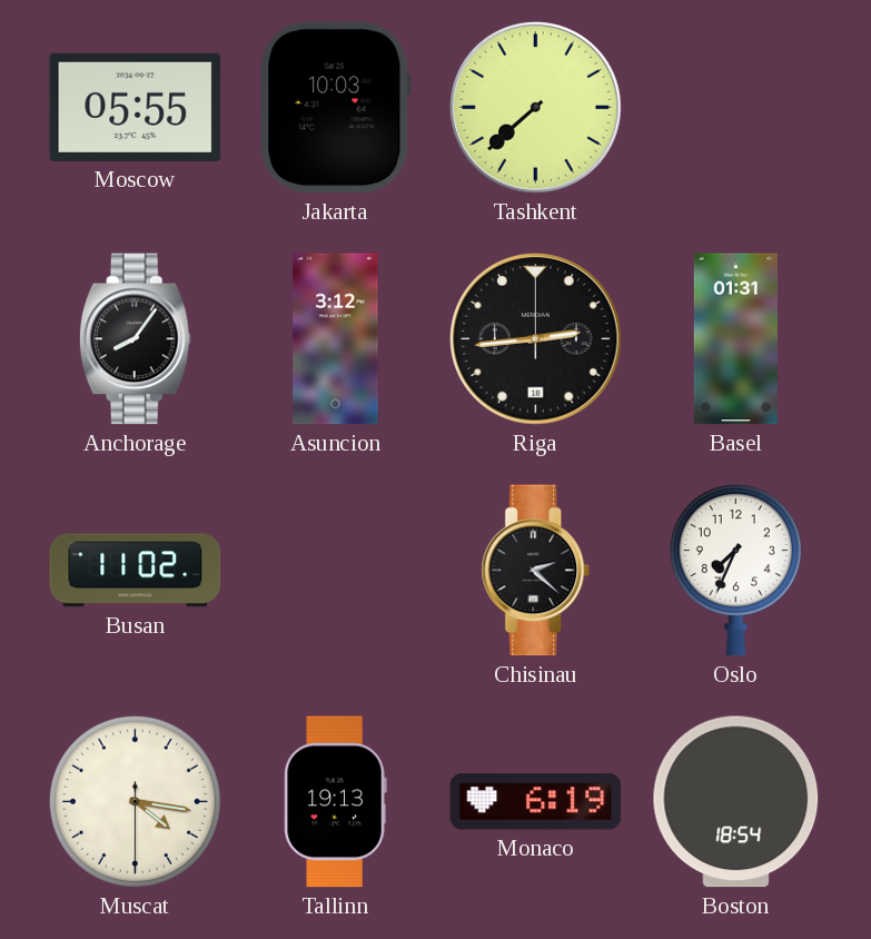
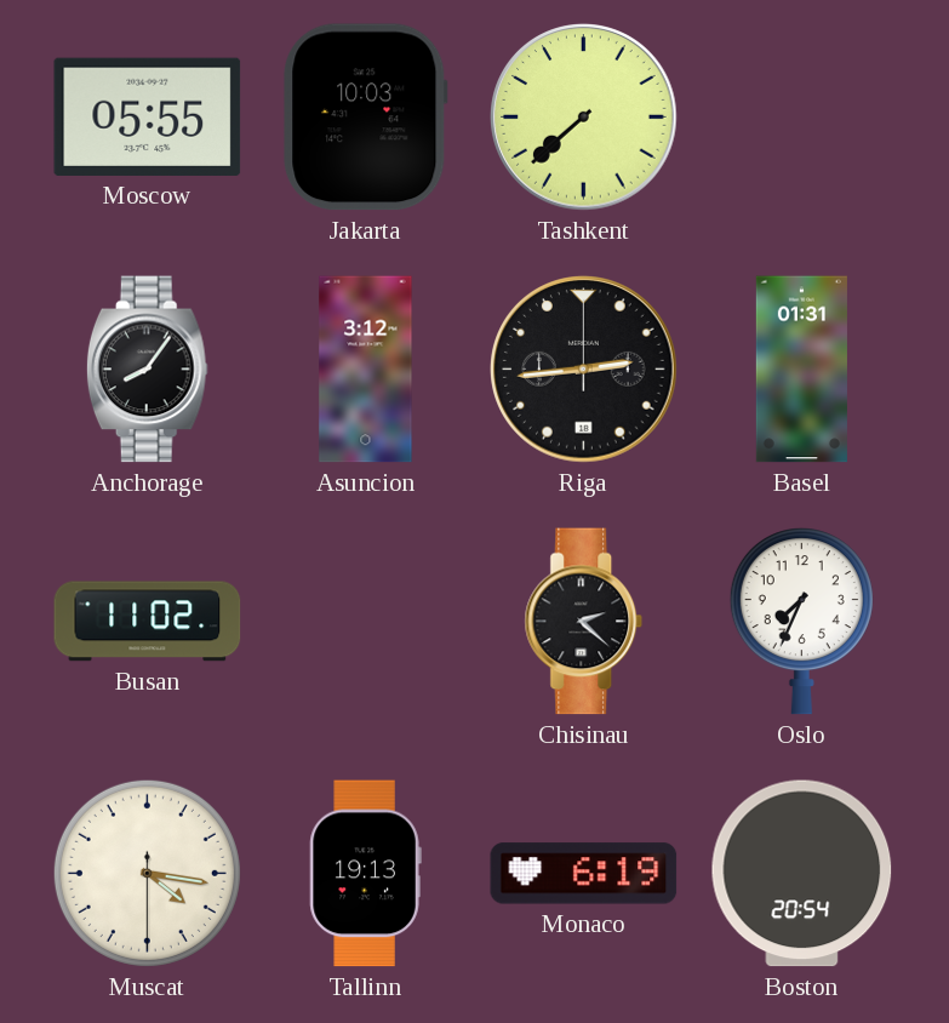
Boston: 18:54 -> 20:54
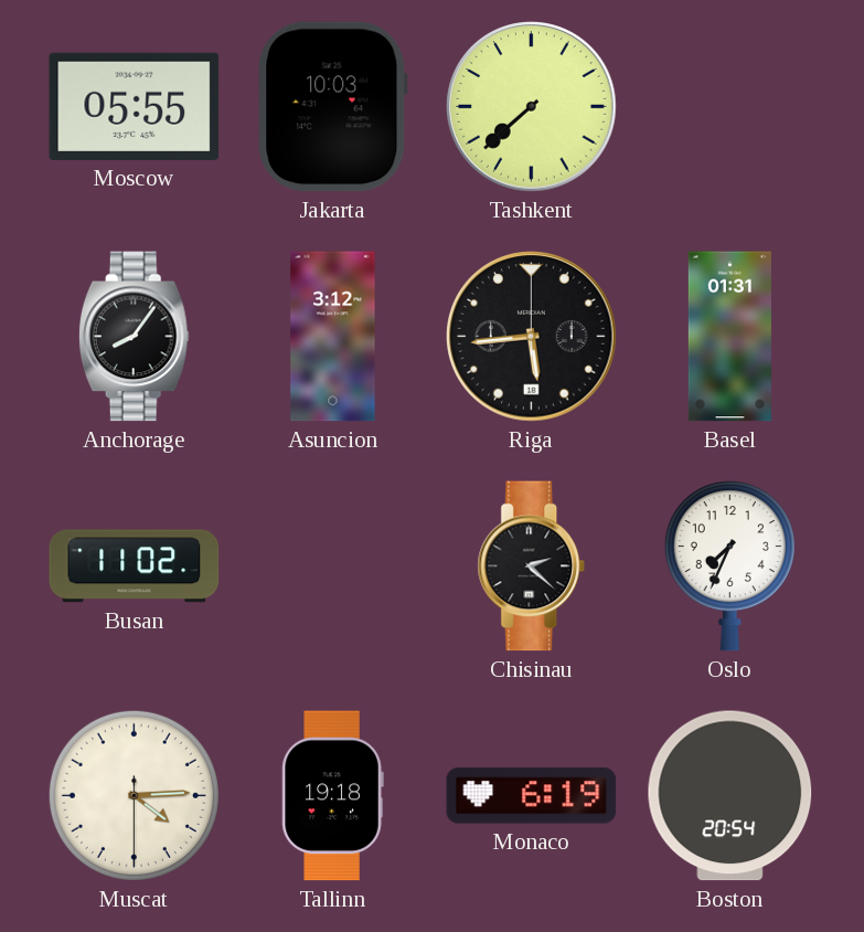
Riga: 2:44 -> 5:44
Muscat: 4:16 -> 4:14
Tallinn: 19:13 -> 19:18
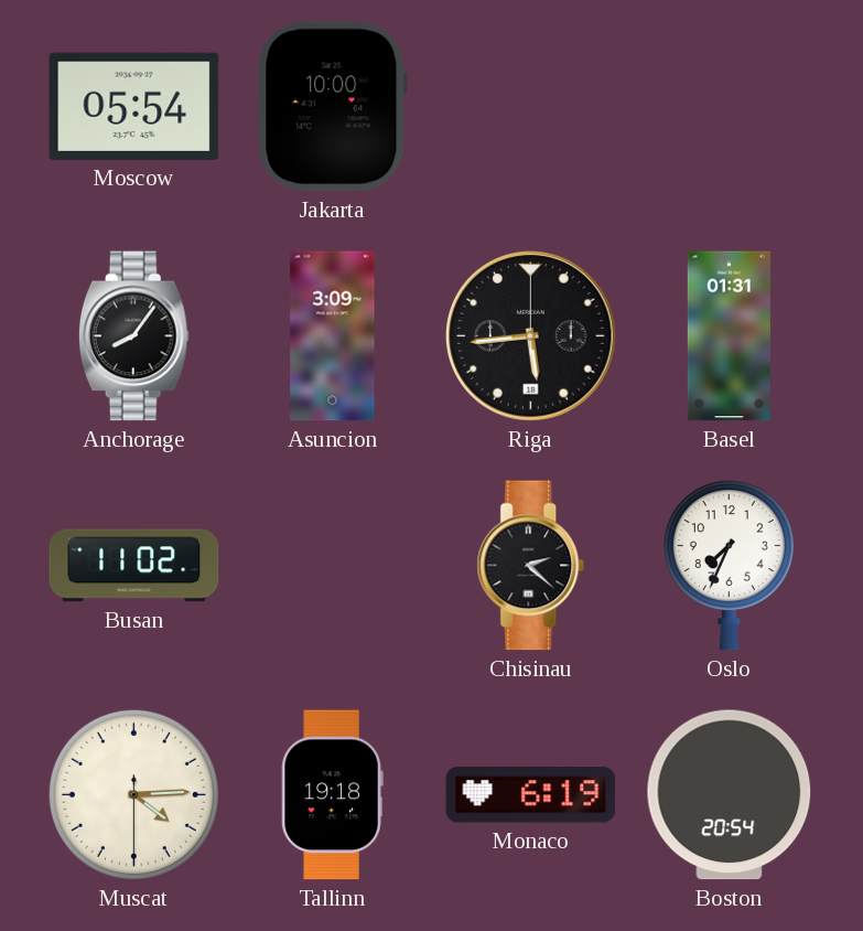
Moscow: 05:55 -> 05:54
Jakarta: 10:03 -> 10:00
Tashkent: 7:38 -> none
Asuncion: 3:12 -> 3:09
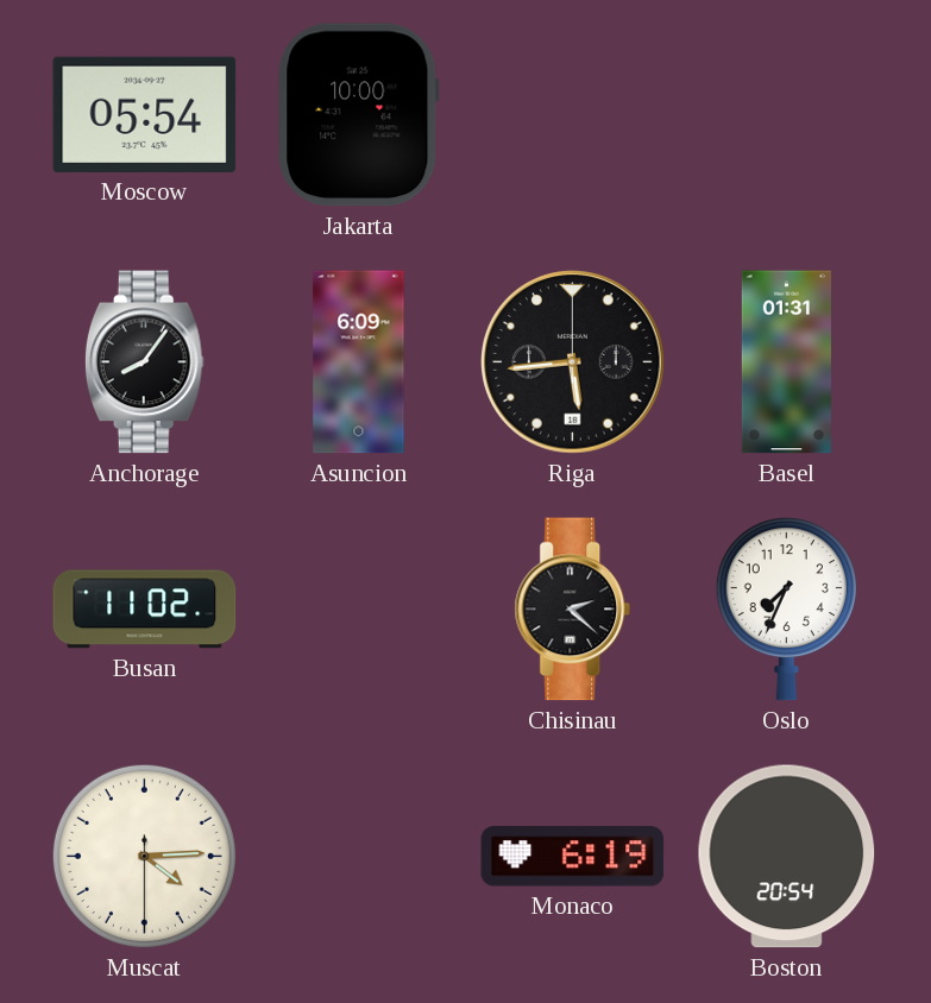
Asuncion: 3:09 -> 6:09
Tallinn: 19:18 -> none
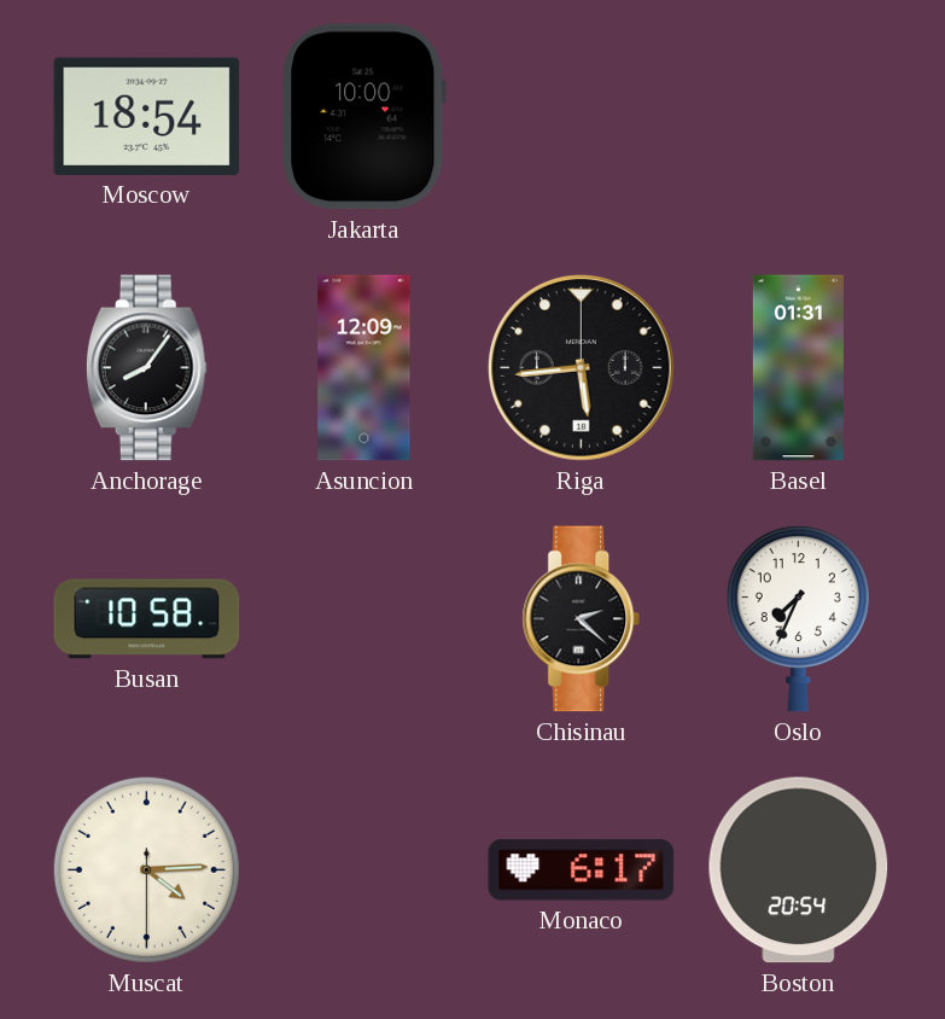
Moscow: 05:54 -> 18:54
Asuncion: 6:09 -> 12:09
Busan: 11:02 -> 10:58
Monaco: 6:19 -> 6:17
